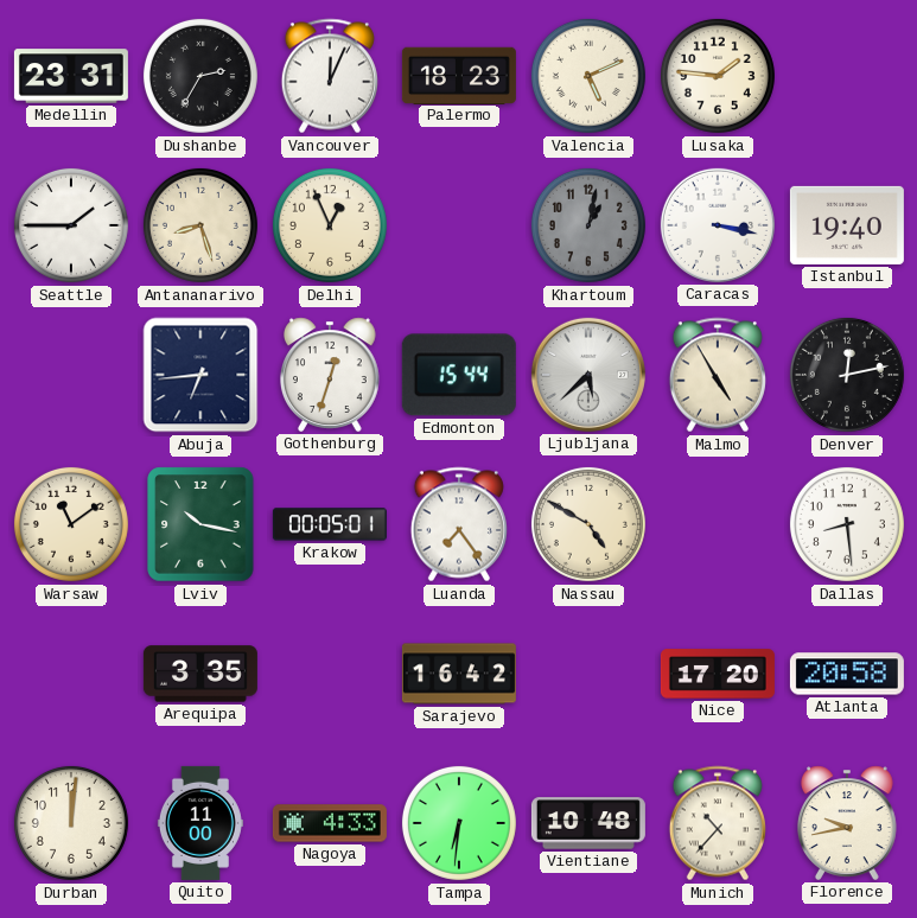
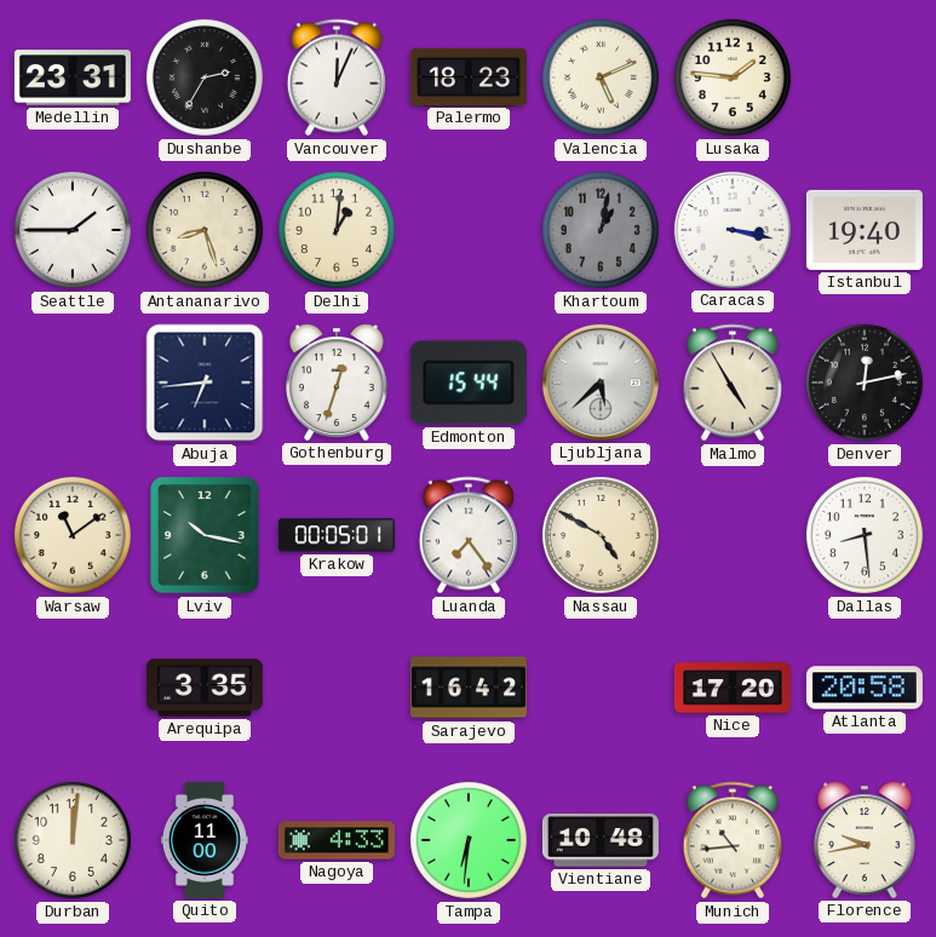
Delhi: 12:56 -> 1:01
Munich: 10:37 -> 10:44
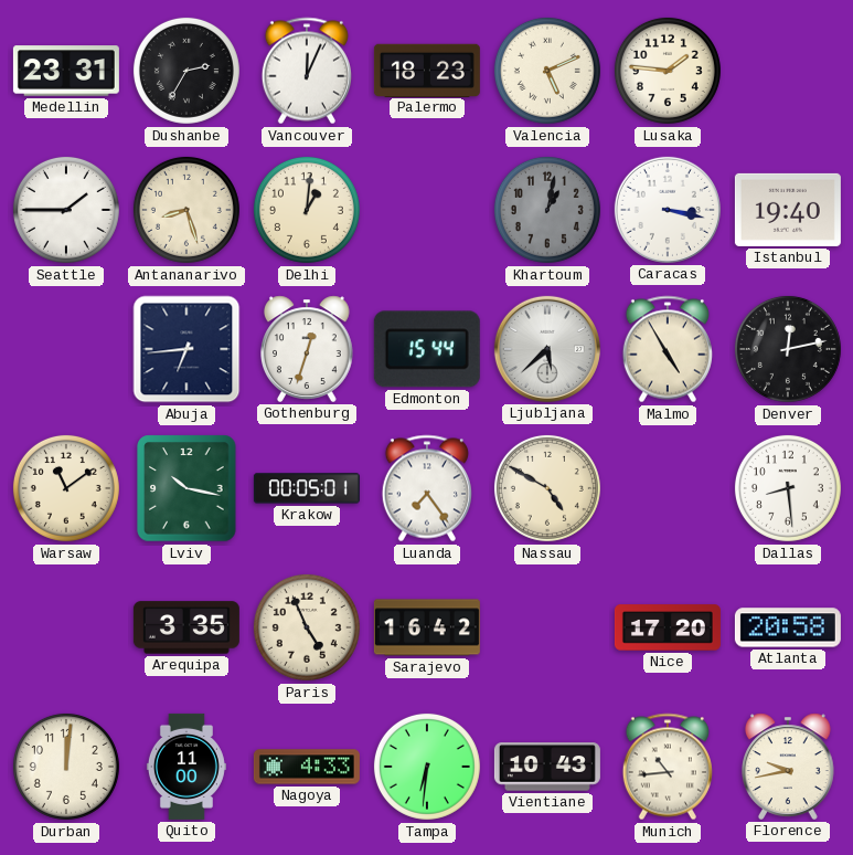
Paris: none -> 4:56
Vientiane: 10:48 -> 10:43
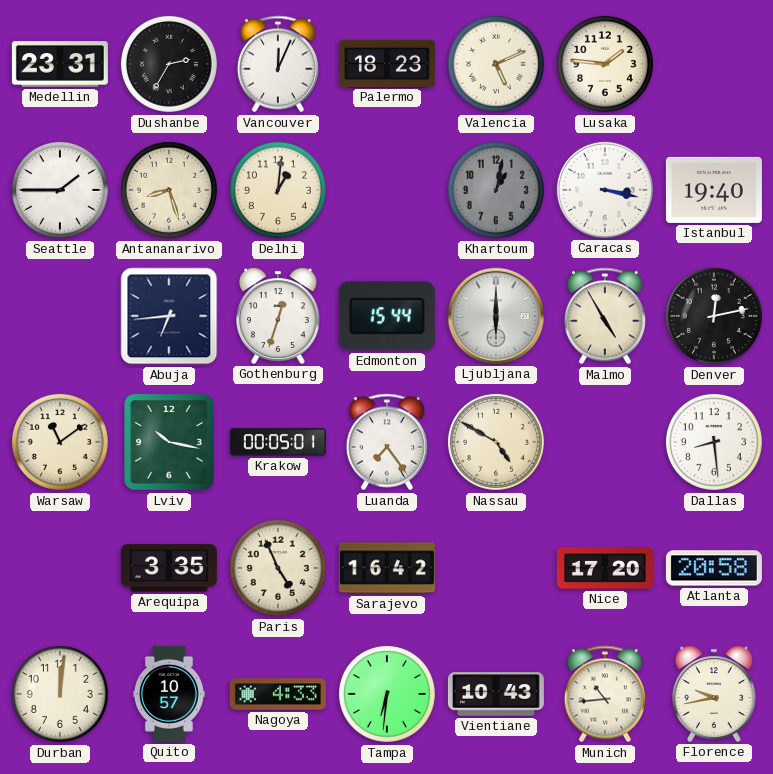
Ljubljana: 5:38 -> 6:00
Quito: 11:00 -> 10:57
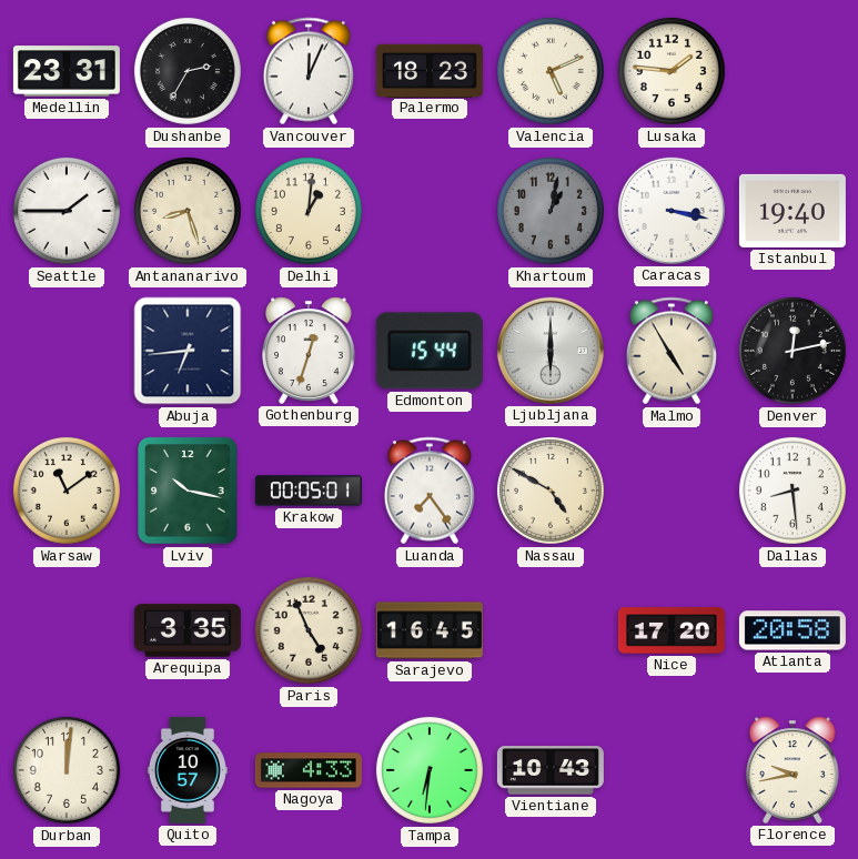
Sarajevo: 16:42 -> 16:45
Munich: 10:44 -> none
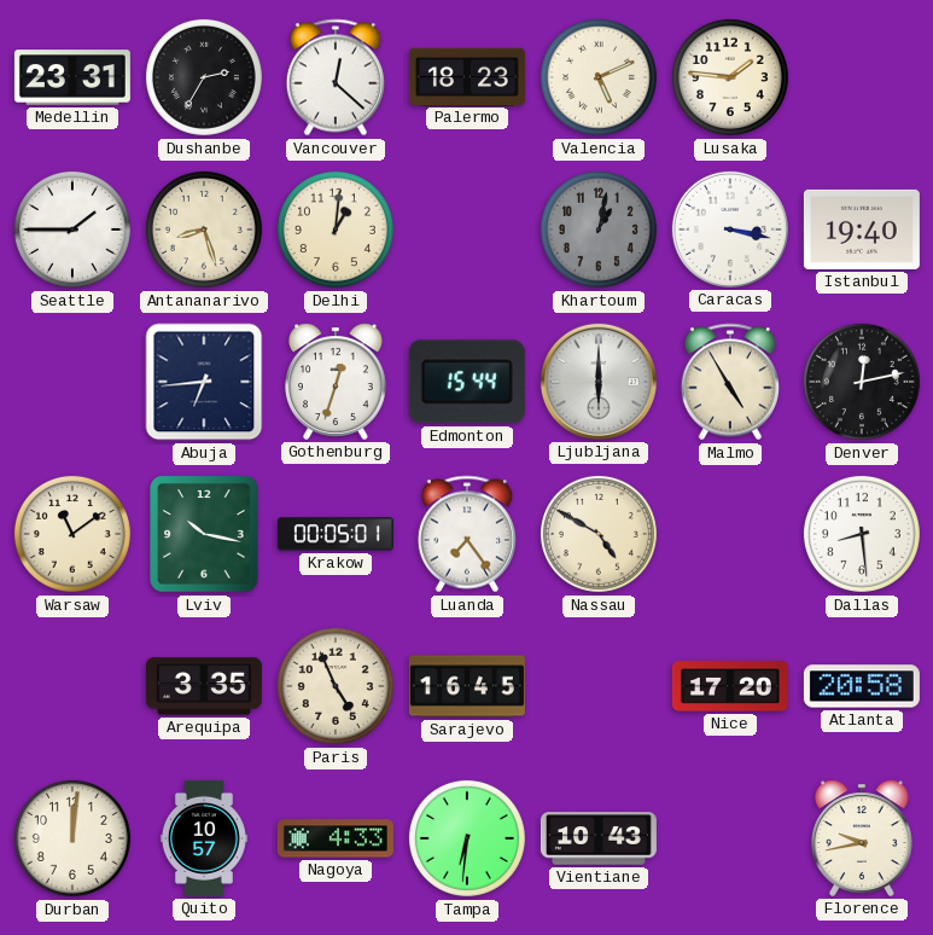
Vancouver: 12:04 -> 12:22
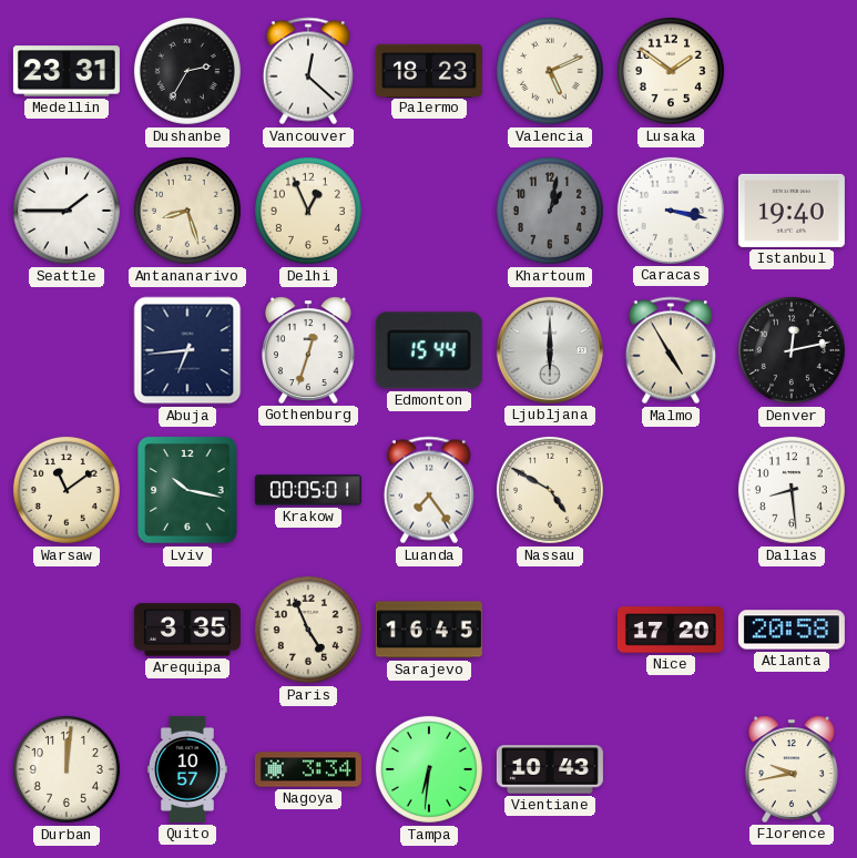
Lusaka: 1:46 -> 1:51
Delhi: 1:01 -> 12:56
Nagoya: 4:33 -> 3:34
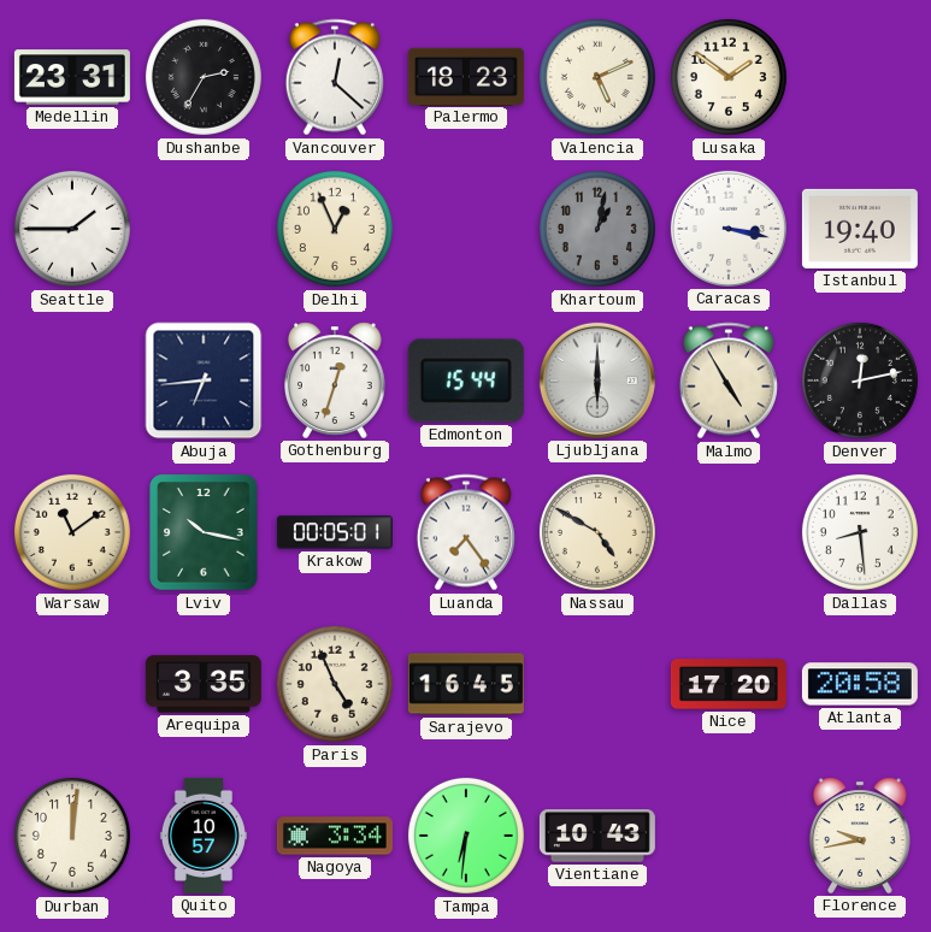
Antananarivo: 8:27 -> none
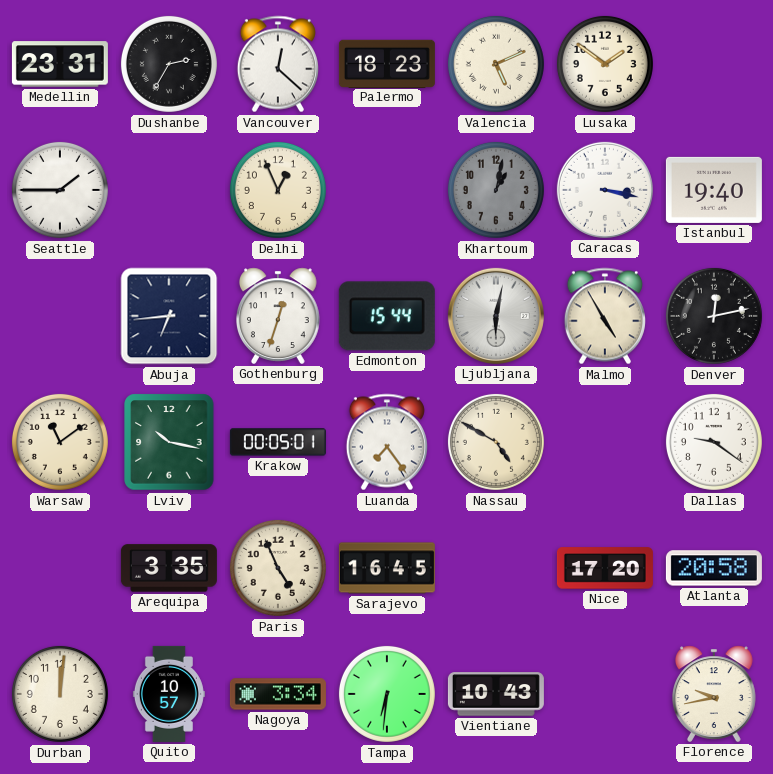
Ljubljana: 6:00 -> 6:02
Dallas: 8:29 -> 9:21
